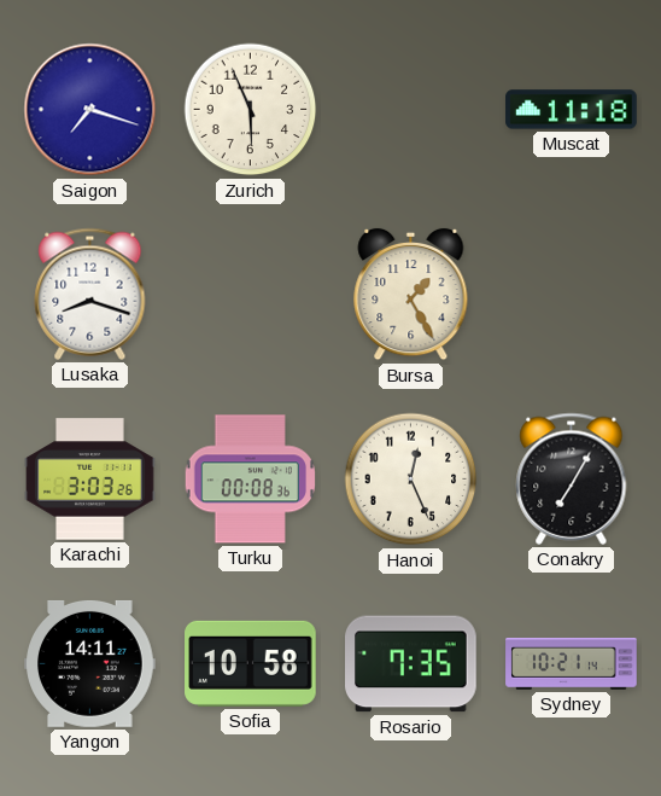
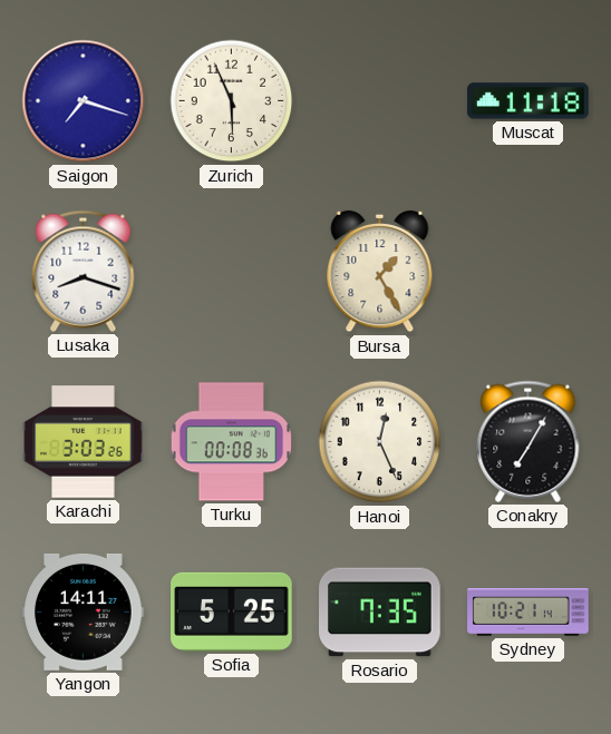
Sofia: 10:58 -> 5:25
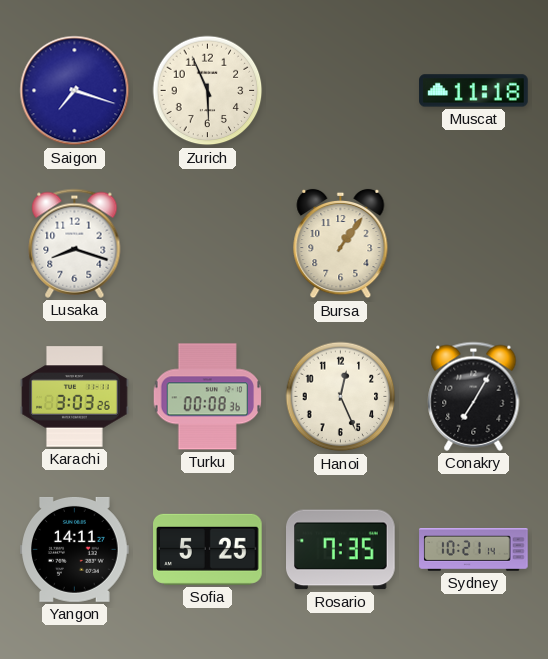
Bursa: 1:25 -> 1:06
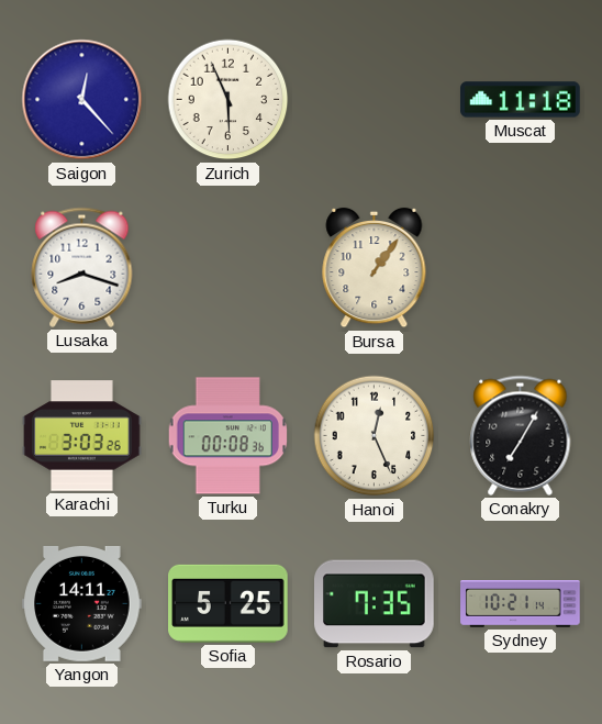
Saigon: 7:18 -> 12:23
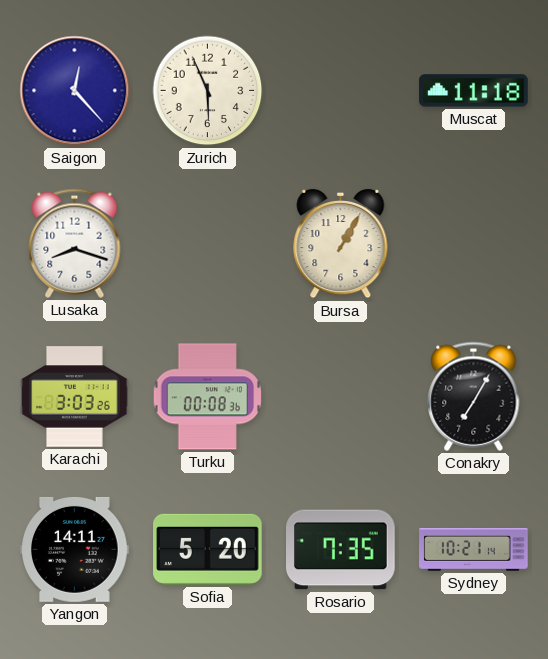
Bursa: 1:06 -> 1:05
Hanoi: 12:26 -> none
Sofia: 5:25 -> 5:20
